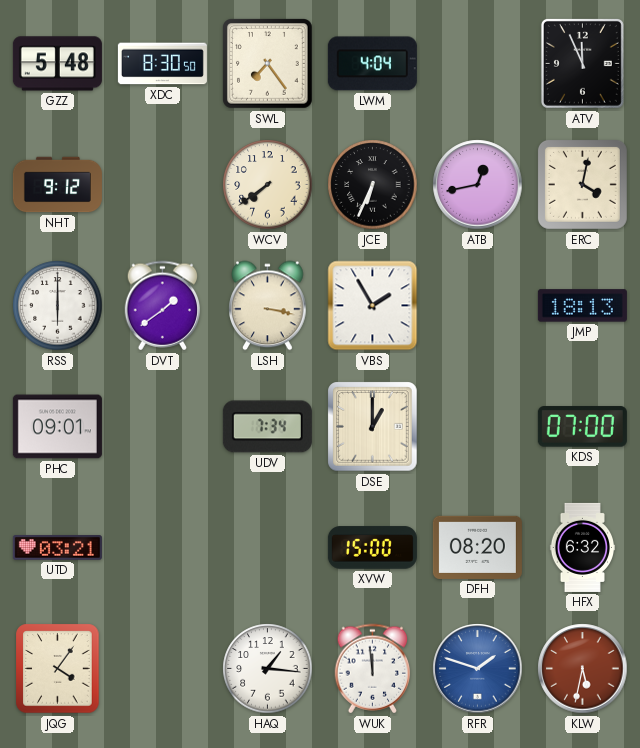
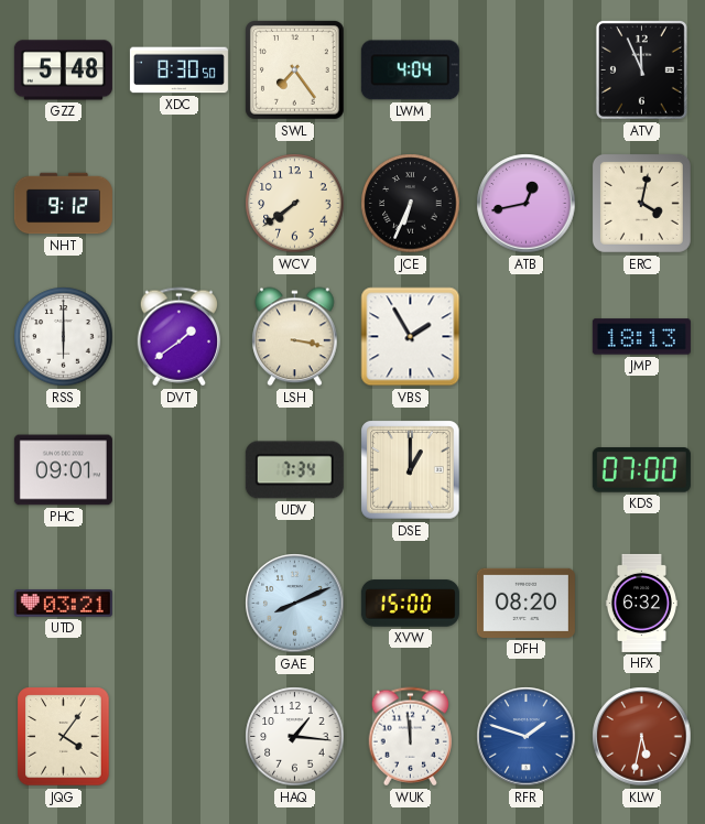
GAE: none -> 8:11
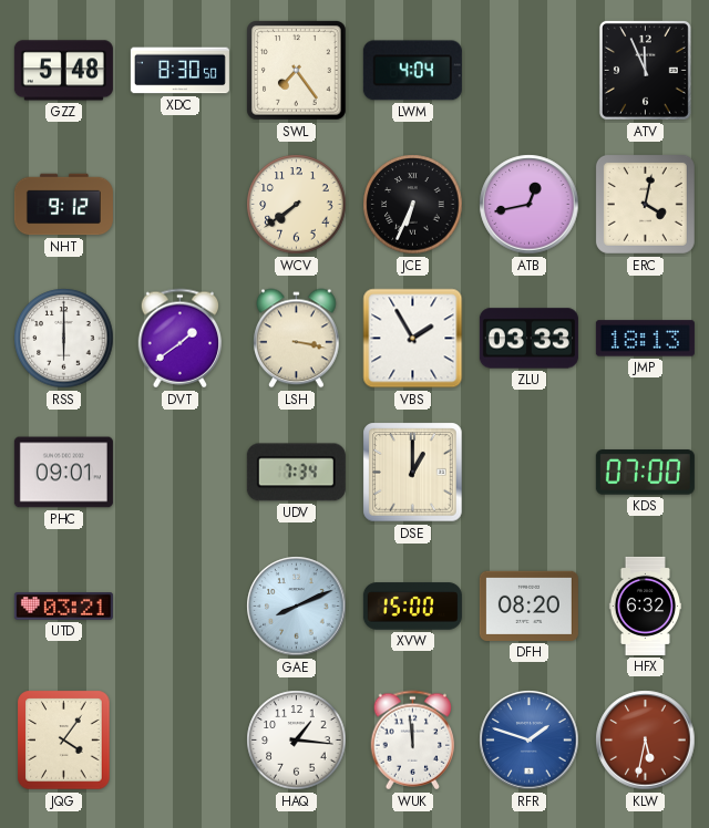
ZLU: none -> 03:33
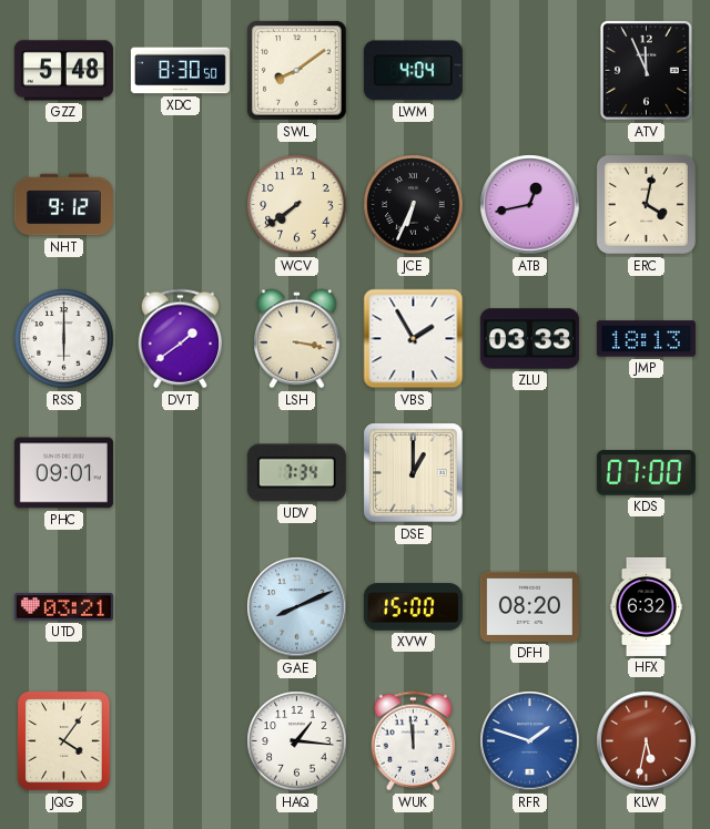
SWL: 7:24 -> 8:09
